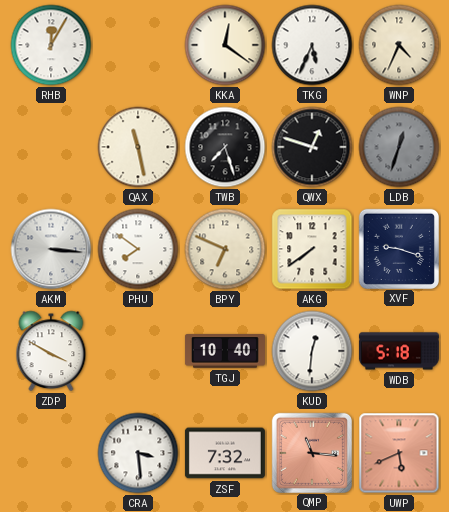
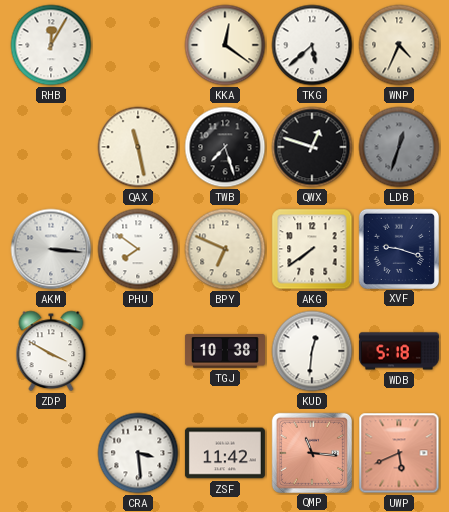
TKG: 5:34 -> 5:38
TGJ: 10:40 -> 10:38
ZSF: 7:32 -> 11:42
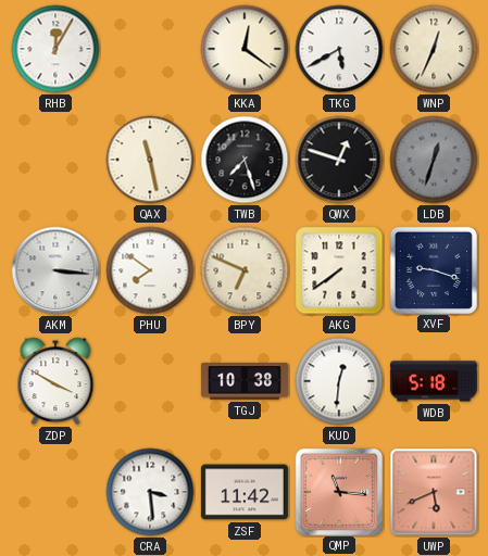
TKG: 5:38 -> 5:40
WNP: 4:34 -> 12:34
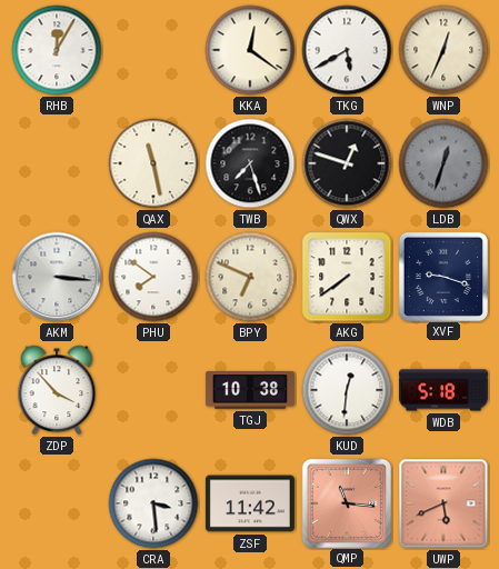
ZDP: 3:50 -> 3:53
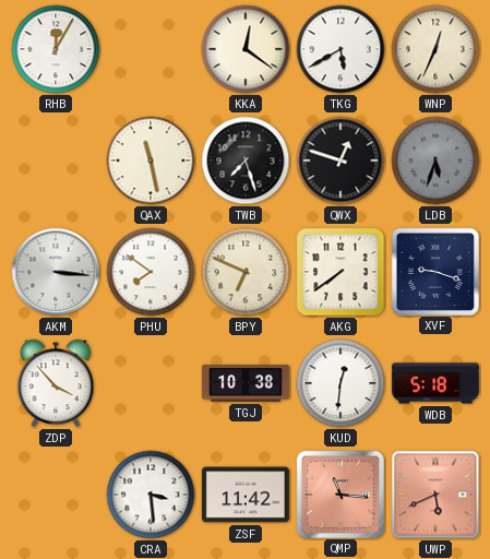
LDB: 12:33 -> 5:33
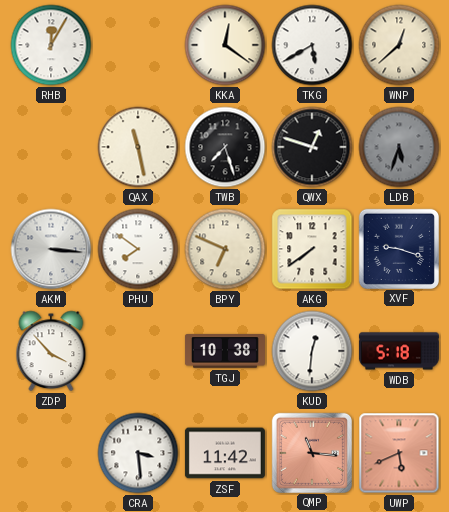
WNP: 12:34 -> 12:38
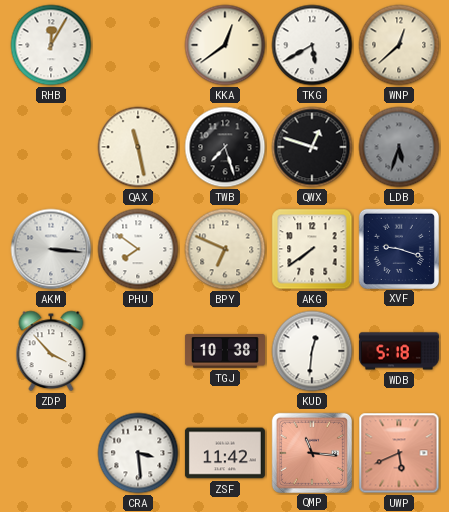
KKA: 12:21 -> 12:39
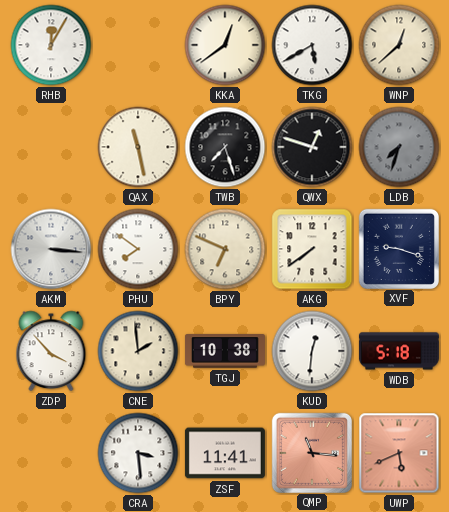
LDB: 5:33 -> 7:33
CNE: none -> 1:59
ZSF: 11:42 -> 11:41
